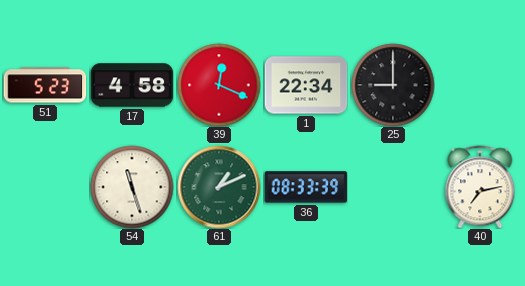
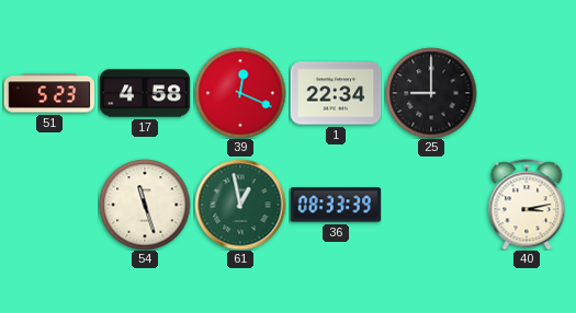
61: 1:11 -> 12:58
40: 7:13 -> 3:13
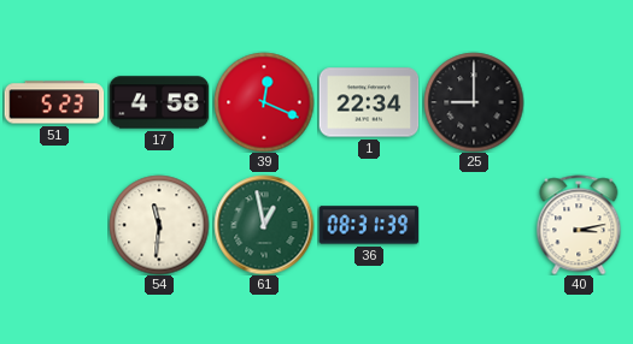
54: 11:27 -> 11:31
36: 08:33 -> 08:31
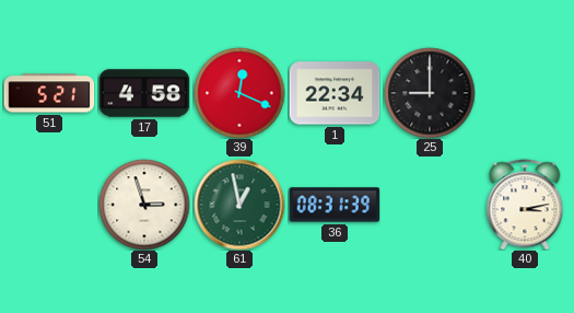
51: 5:23 -> 5:21
54: 11:31 -> 2:57
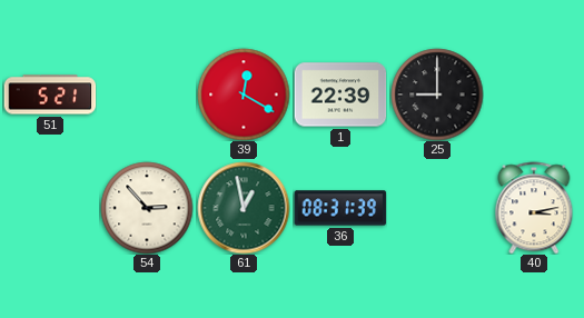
17: 4:58 -> none
39: 12:19 -> 12:20
1: 22:34 -> 22:39
54: 2:57 -> 2:53
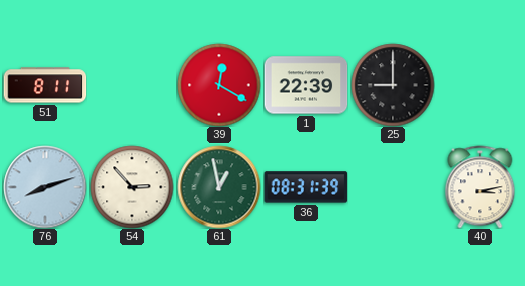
51: 5:21 -> 8:11
76: none -> 8:12
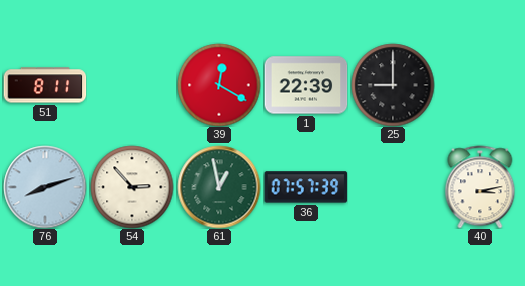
36: 08:31 -> 07:57
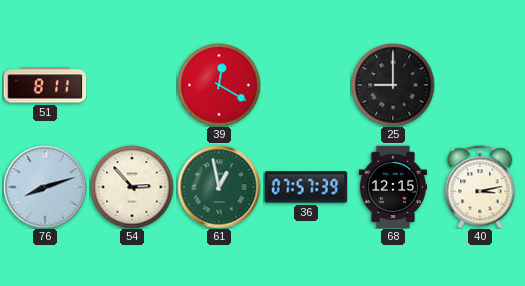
1: 22:39 -> none
68: none -> 12:15
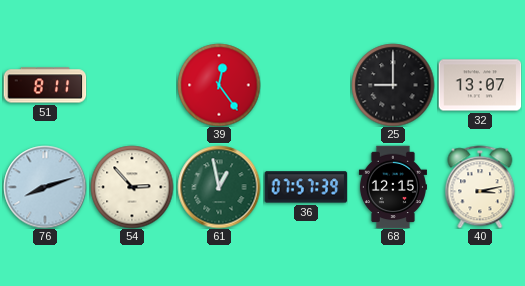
39: 12:20 -> 12:24
32: none -> 13:07
